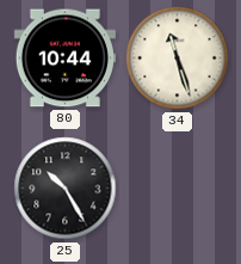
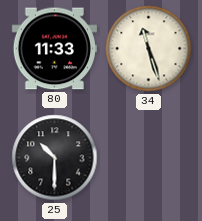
80: 10:44 -> 11:33
25: 10:25 -> 10:30
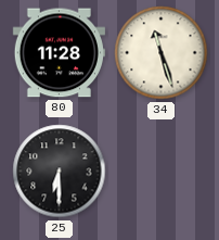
80: 11:33 -> 11:28
25: 10:30 -> 6:30
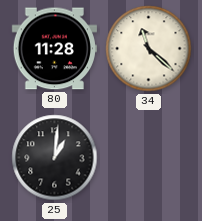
34: 11:27 -> 11:22
25: 6:30 -> 1:01
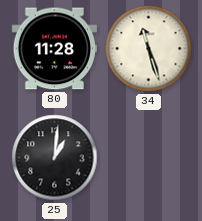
34: 11:22 -> 11:27
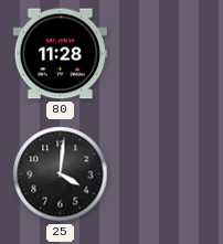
34: 11:27 -> none
25: 1:01 -> 4:01
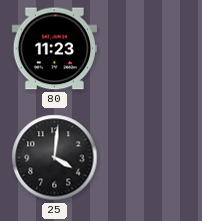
80: 11:28 -> 11:23
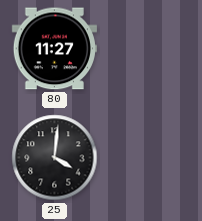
80: 11:23 -> 11:27
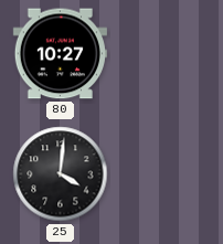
80: 11:27 -> 10:27
